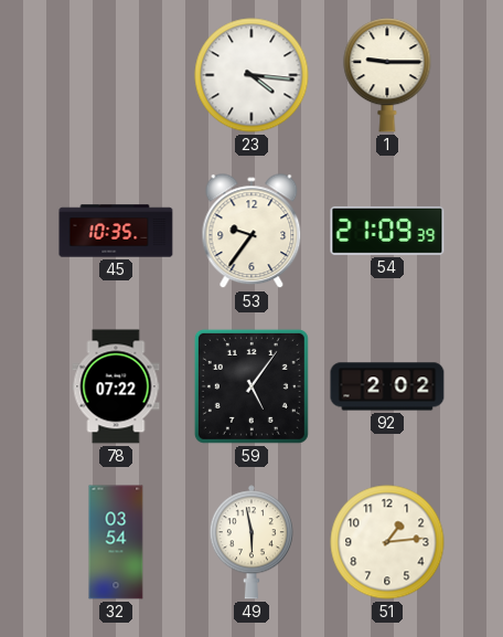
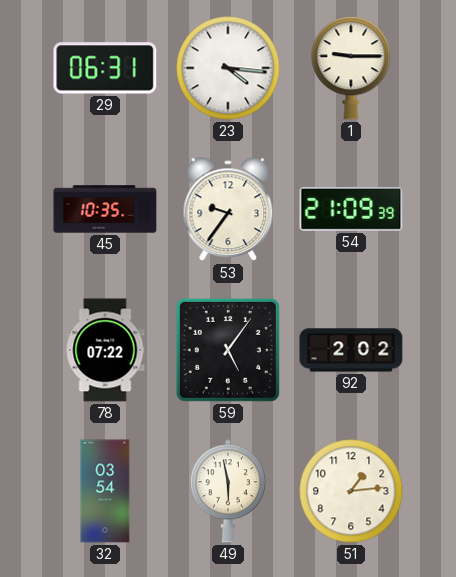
29: none -> 06:31
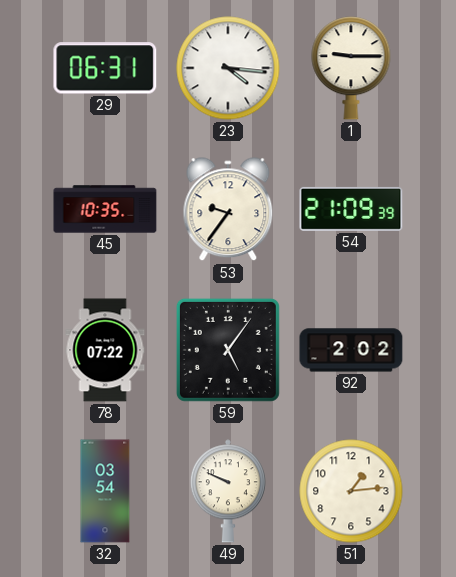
49: 5:58 -> 9:49
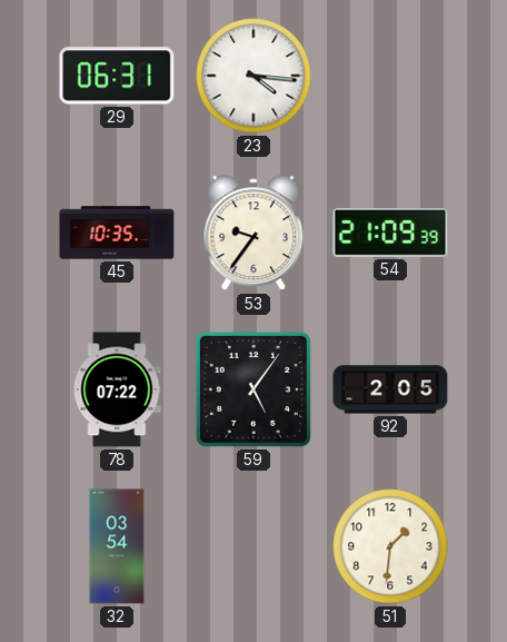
1: 9:15 -> none
92: 2:02 -> 2:05
49: 9:49 -> none
51: 1:14 -> 1:31
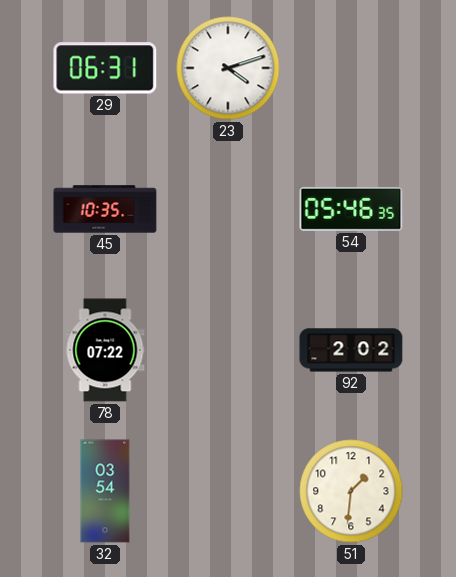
23: 4:16 -> 4:12
53: 9:36 -> none
54: 21:09 -> 05:46
59: 5:06 -> none
92: 2:05 -> 2:02
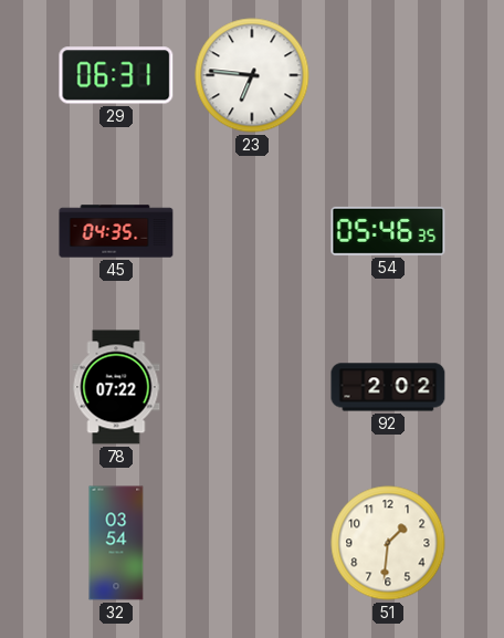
23: 4:12 -> 6:46
45: 10:35 -> 04:35
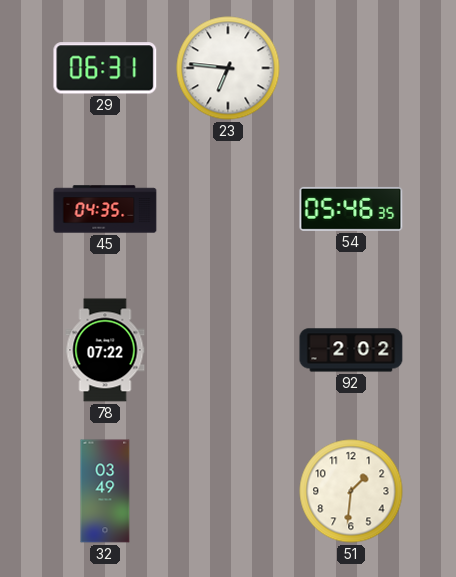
32: 03:54 -> 03:49
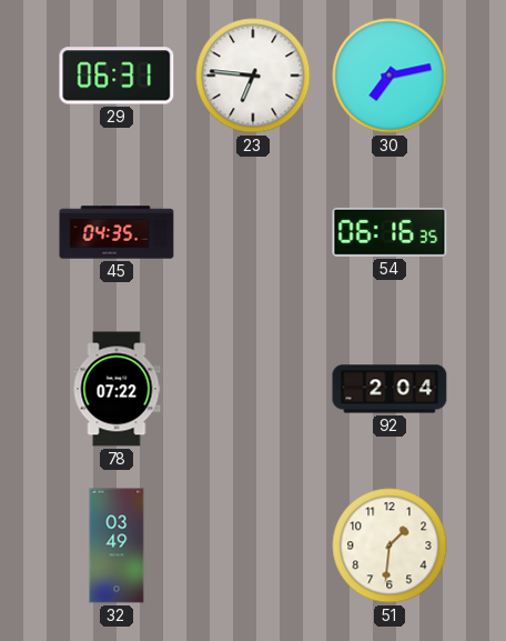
30: none -> 7:13
54: 05:46 -> 06:16
92: 2:02 -> 2:04
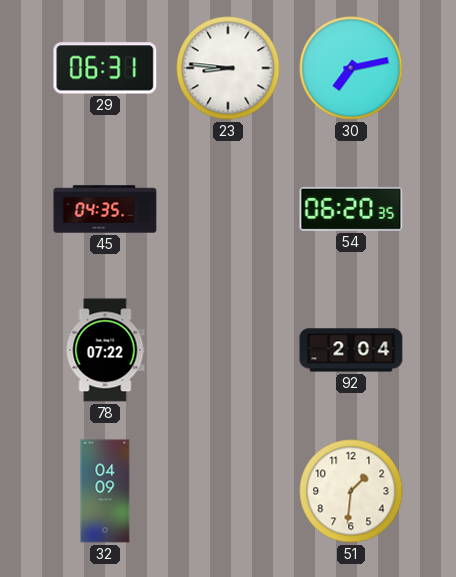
23: 6:46 -> 8:46
54: 06:16 -> 06:20
32: 03:49 -> 04:09
